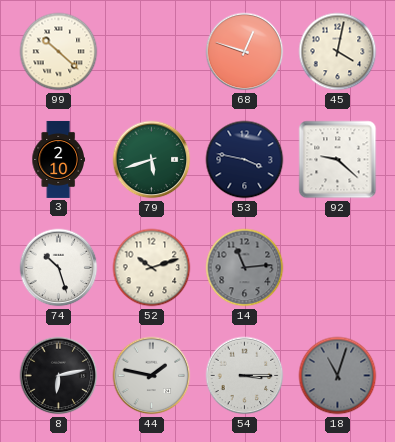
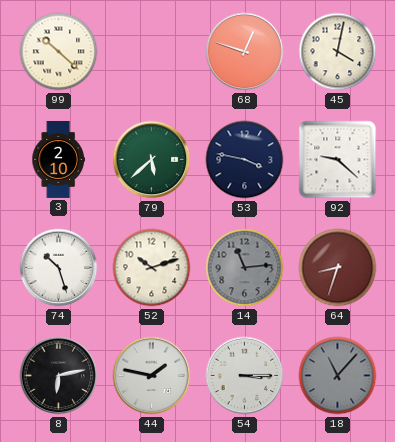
79: 5:42 -> 5:38
64: none -> 8:33
18: 11:03 -> 11:07
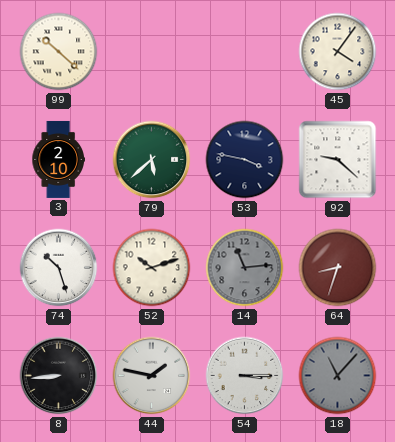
68: 12:48 -> none
45: 4:02 -> 4:06
8: 6:13 -> 8:44
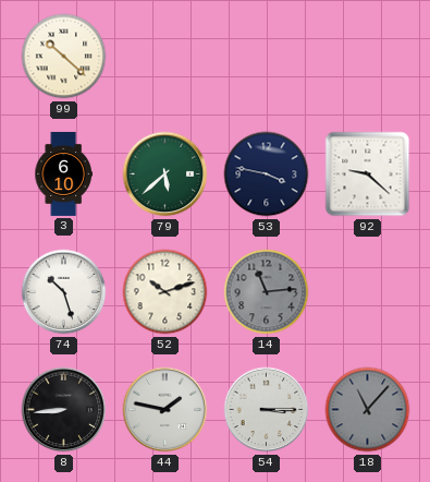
45: 4:06 -> none
3: 2:10 -> 6:10
64: 8:33 -> none
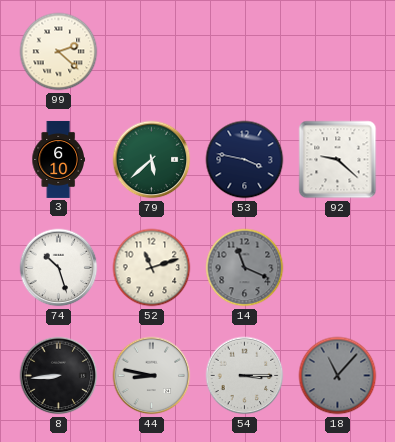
99: 10:22 -> 2:22
52: 10:12 -> 11:12
14: 11:14 -> 11:19
44: 1:47 -> 8:47
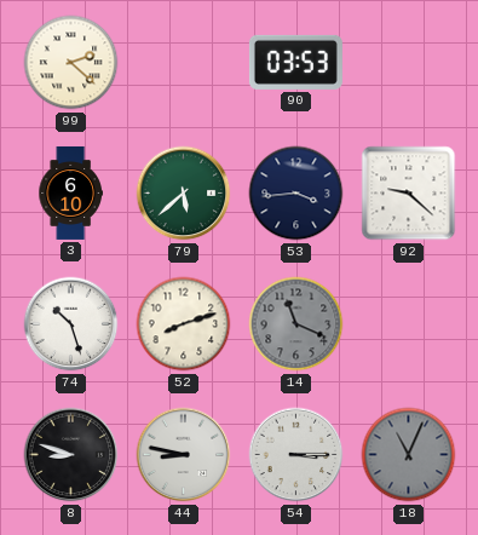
90: none -> 03:53
53: 3:47 -> 3:44
52: 11:12 -> 8:12
8: 8:44 -> 8:48
18: 11:07 -> 11:04
